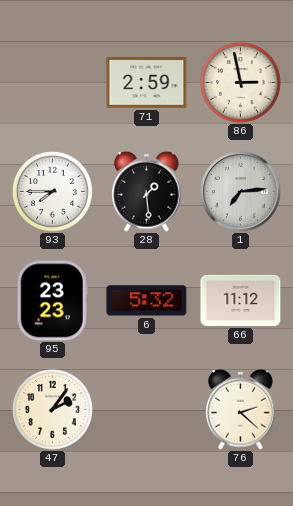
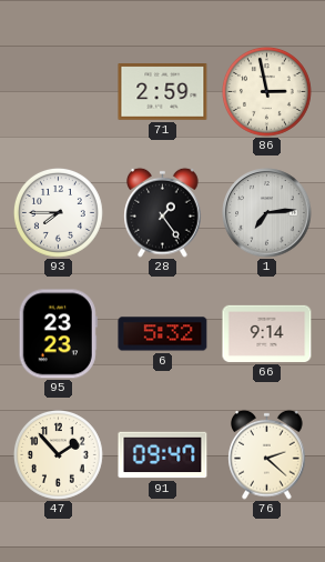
28: 1:29 -> 1:24
66: 11:12 -> 9:14
47: 2:06 -> 1:53
91: none -> 09:47
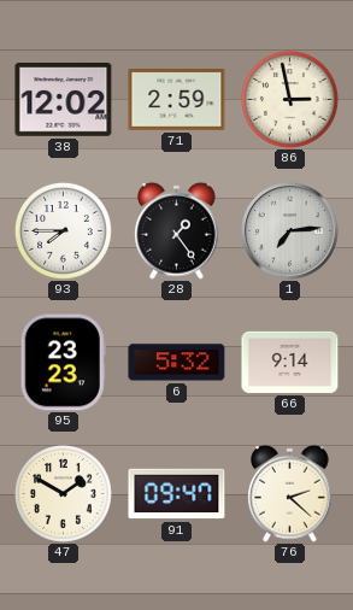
38: none -> 12:02
47: 1:53 -> 1:50
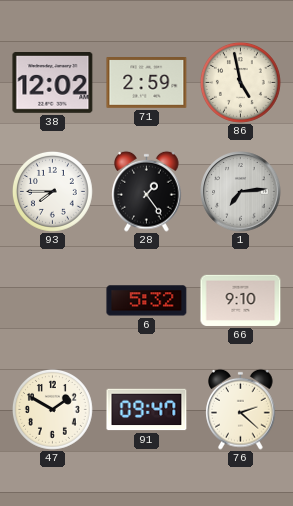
86: 2:58 -> 4:58
95: 23:23 -> none
66: 9:14 -> 9:10
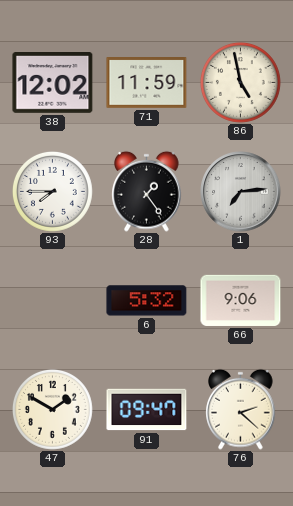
71: 2:59 -> 11:59
66: 9:10 -> 9:06
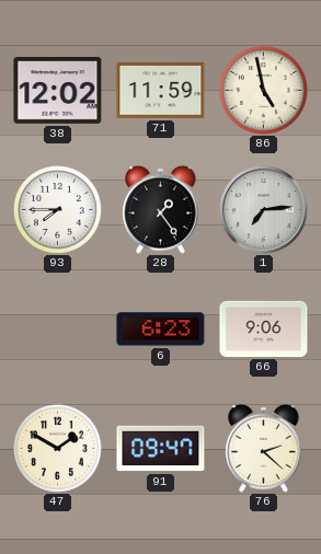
6: 5:32 -> 6:23
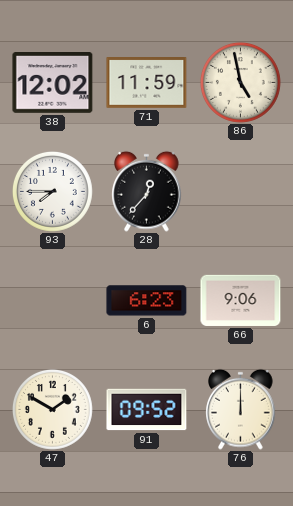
28: 1:24 -> 12:37
1: 7:14 -> none
91: 09:47 -> 09:52
76: 2:22 -> 12:00
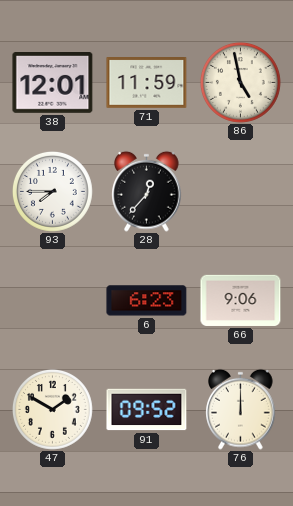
38: 12:02 -> 12:01
